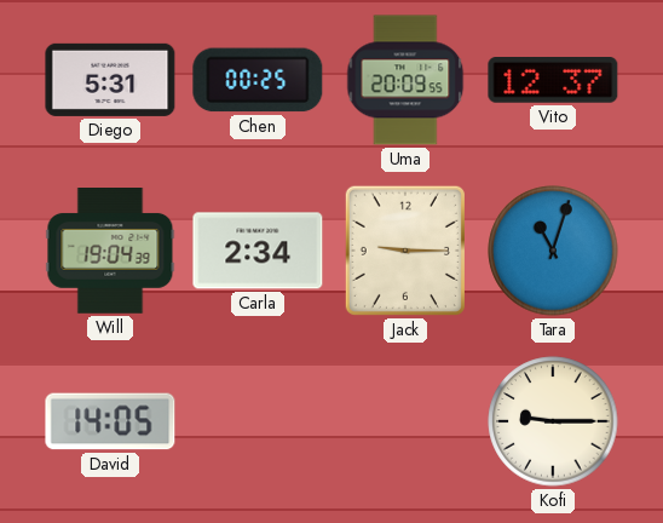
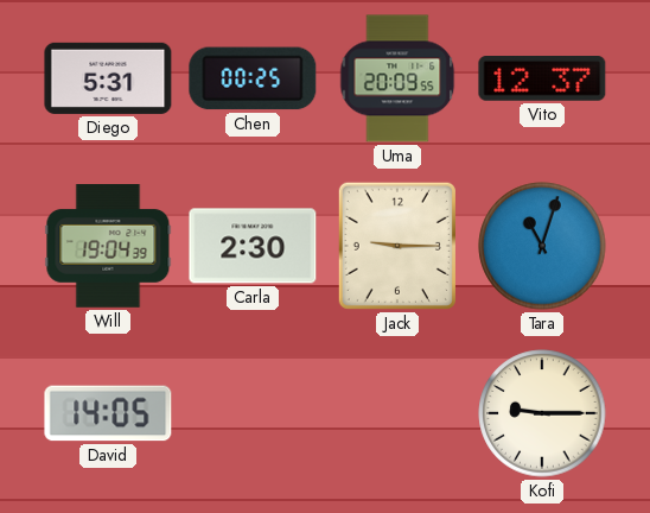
Carla: 2:34 -> 2:30
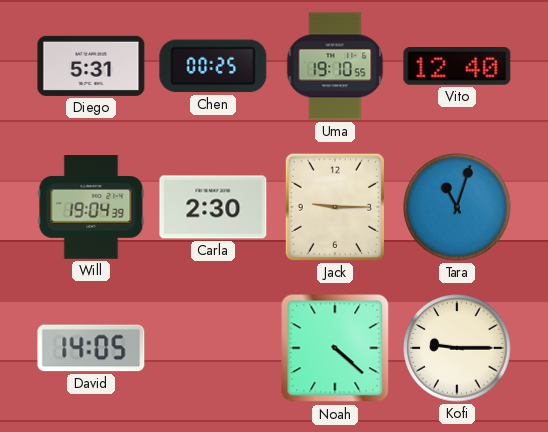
Uma: 20:09 -> 19:10
Vito: 12:37 -> 12:40
Noah: none -> 4:22
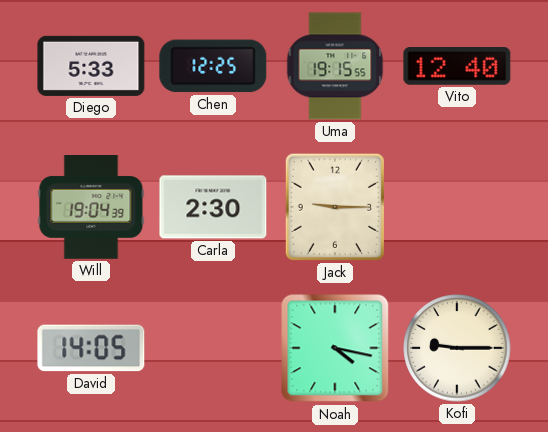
Diego: 5:31 -> 5:33
Chen: 00:25 -> 12:25
Uma: 19:10 -> 19:15
Tara: 11:03 -> none
Noah: 4:22 -> 4:17
